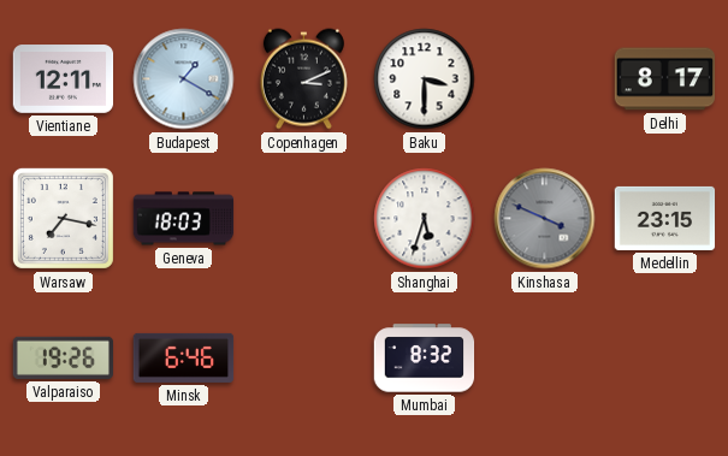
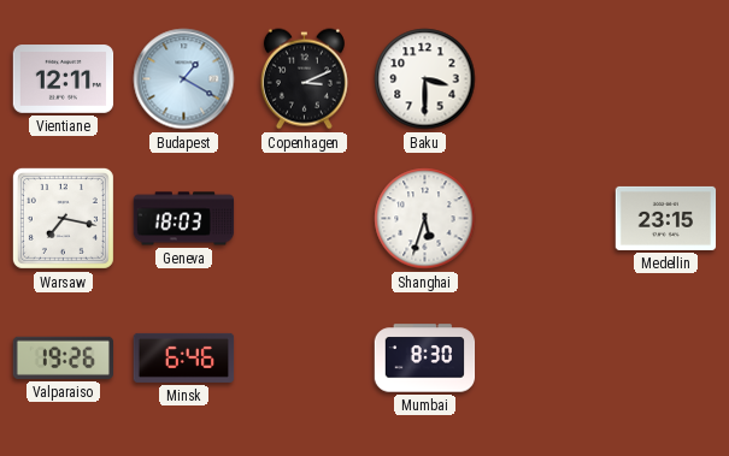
Delhi: 8:17 -> none
Kinshasa: 3:49 -> none
Mumbai: 8:32 -> 8:30
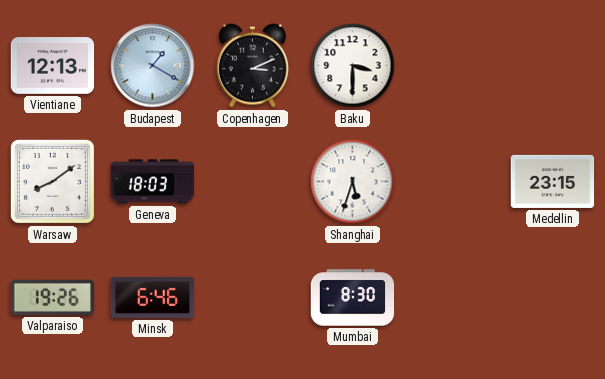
Vientiane: 12:11 -> 12:13
Warsaw: 7:17 -> 8:09
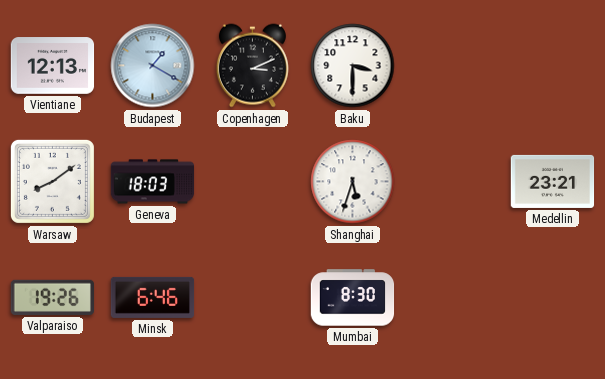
Medellin: 23:15 -> 23:21
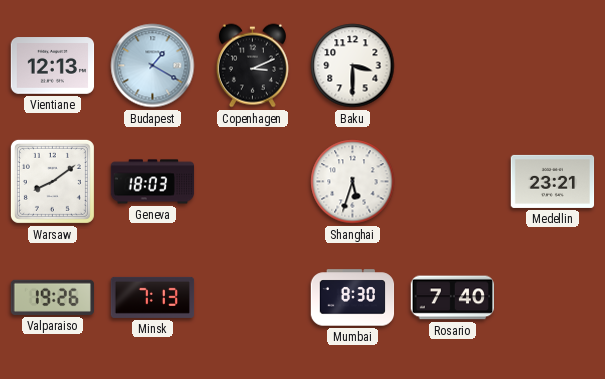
Minsk: 6:46 -> 7:13
Rosario: none -> 7:40
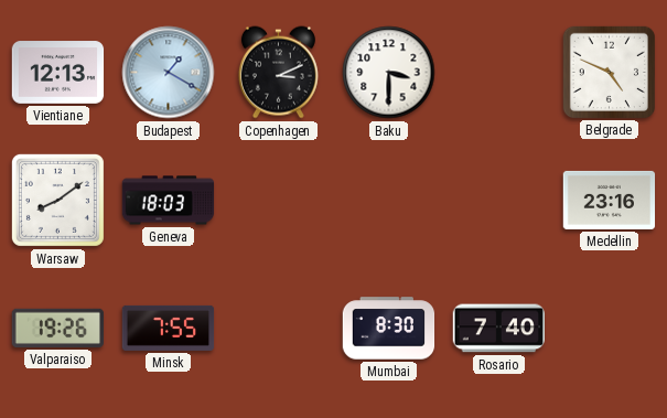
Belgrade: none -> 4:49
Shanghai: 5:33 -> none
Medellin: 23:21 -> 23:16
Minsk: 7:13 -> 7:55
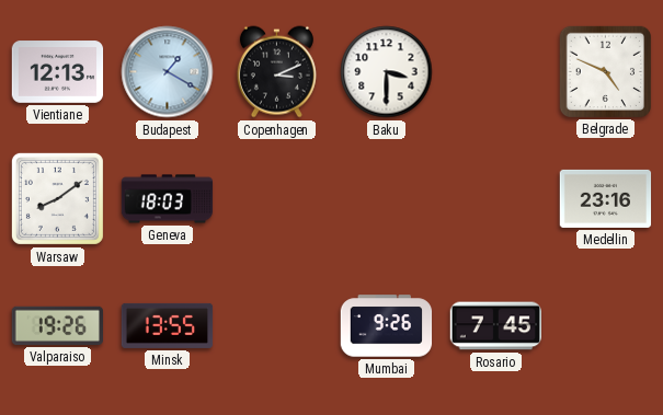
Minsk: 7:55 -> 13:55
Mumbai: 8:30 -> 9:26
Rosario: 7:40 -> 7:45
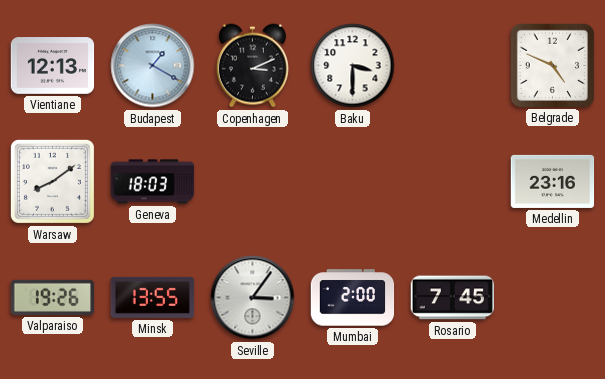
Seville: none -> 3:06
Mumbai: 9:26 -> 2:00
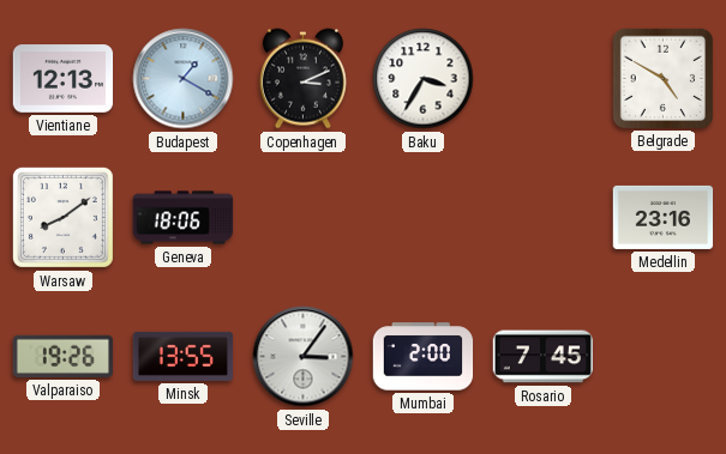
Baku: 3:30 -> 3:35
Belgrade: 4:49 -> 4:50
Geneva: 18:03 -> 18:06
